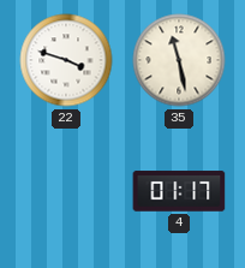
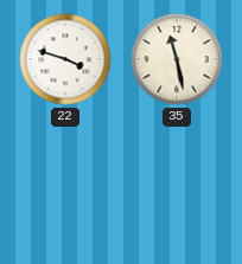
4: 01:17 -> none
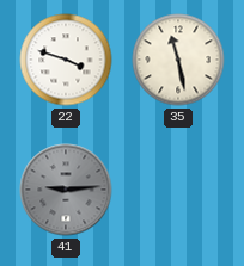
41: none -> 9:14
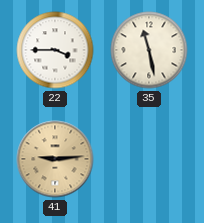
22: 3:48 -> 3:45
41 dial: grey -> champagne
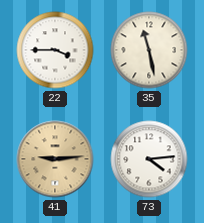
73: none -> 4:14
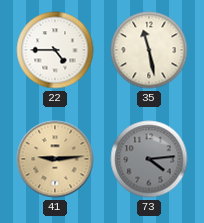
22: 3:45 -> 4:45
73 dial: white -> grey
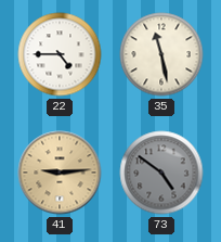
73: 4:14 -> 4:51
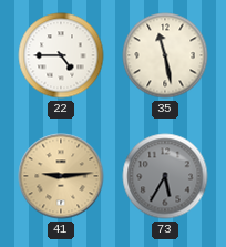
73: 4:51 -> 5:35
